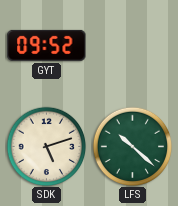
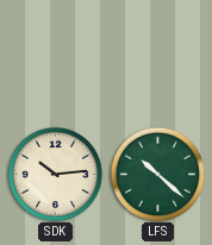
GYT: 09:52 -> none
SDK: 5:12 -> 10:14
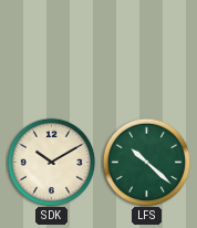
SDK: 10:14 -> 10:10
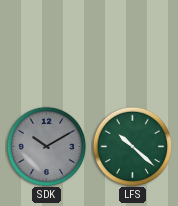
SDK dial: cream -> grey
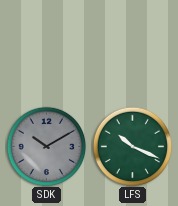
LFS: 10:22 -> 10:19
